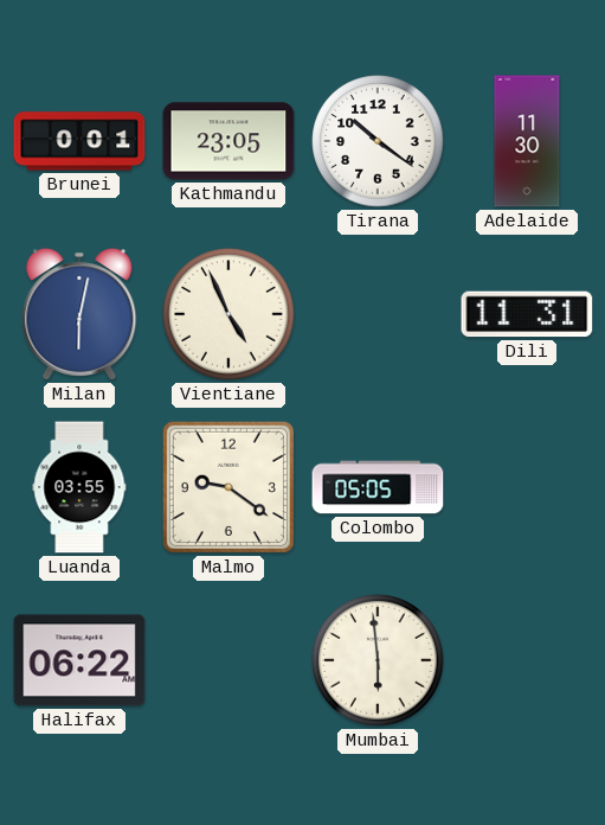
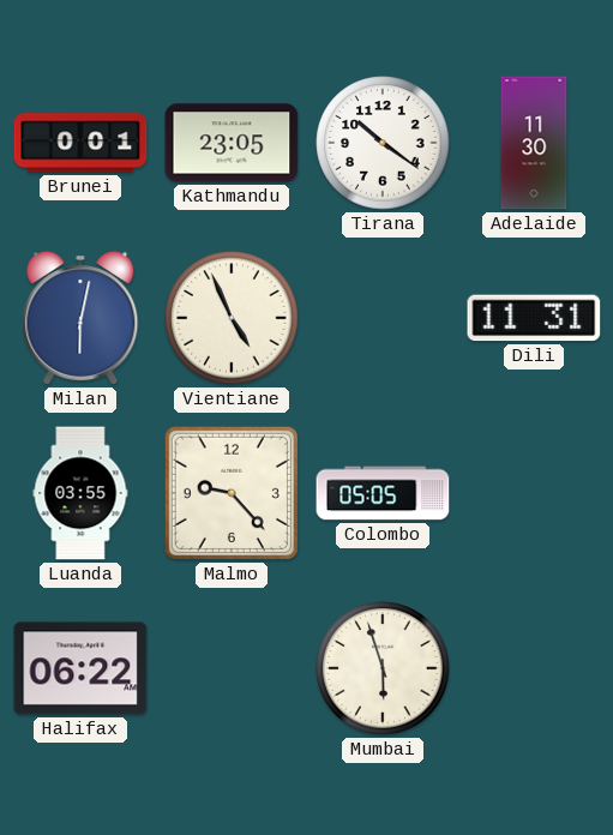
Malmo: 9:21 -> 9:23
Mumbai: 5:59 -> 5:57
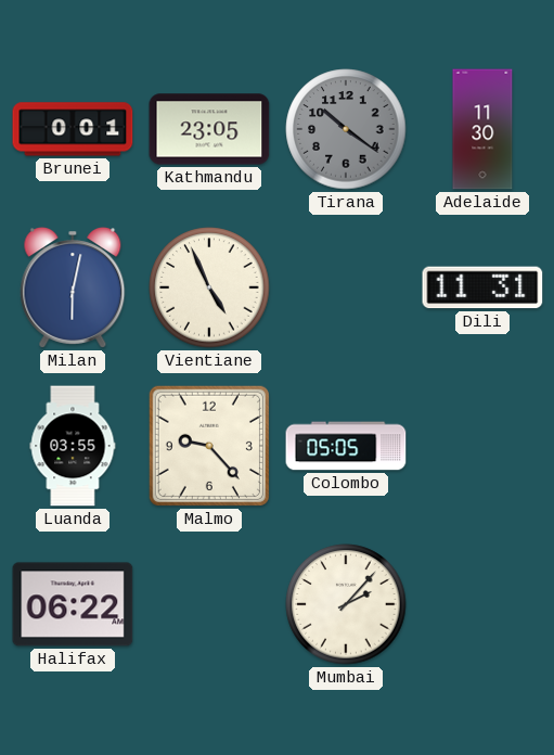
Tirana dial: white -> grey
Mumbai: 5:57 -> 2:07
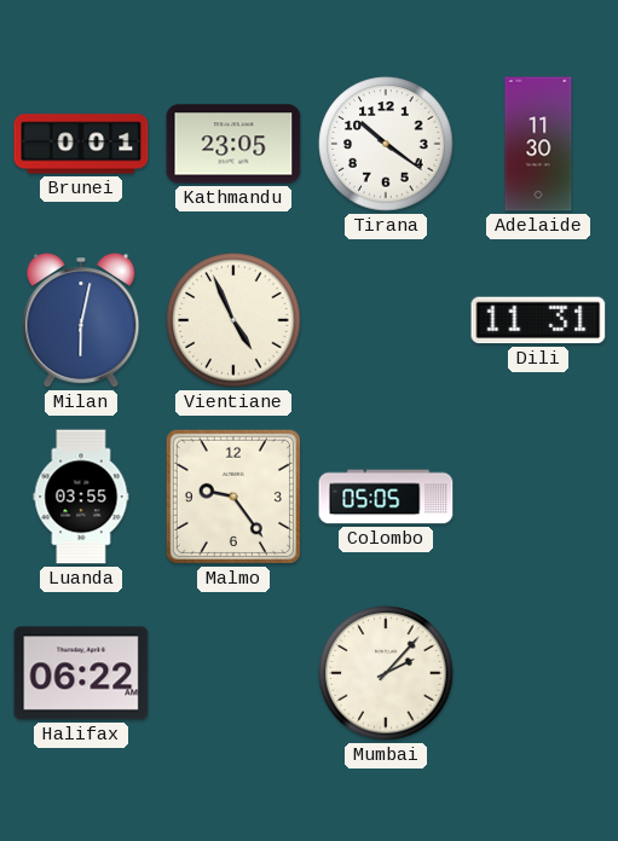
Tirana dial: grey -> white
Malmo: 9:23 -> 9:24
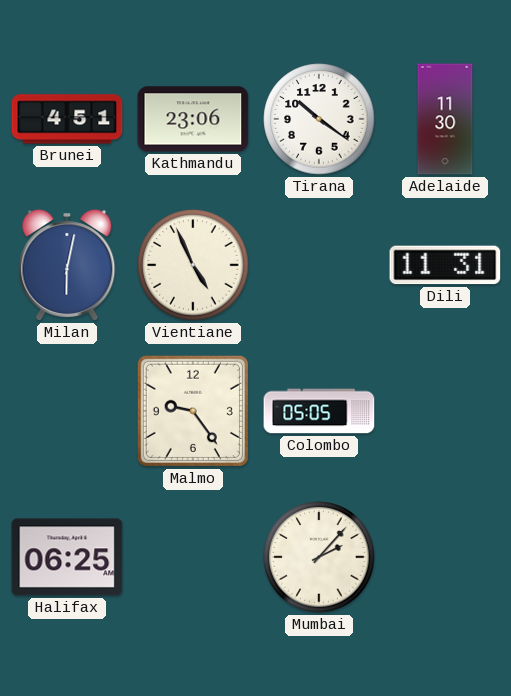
Brunei: 0:01 -> 4:51
Kathmandu: 23:05 -> 23:06
Luanda: 03:55 -> none
Halifax: 06:22 -> 06:25
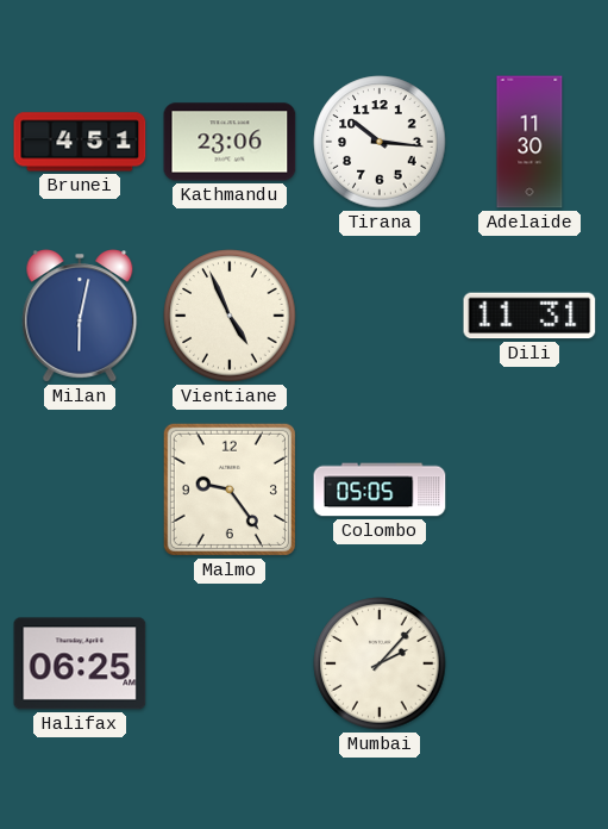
Tirana: 10:21 -> 10:16
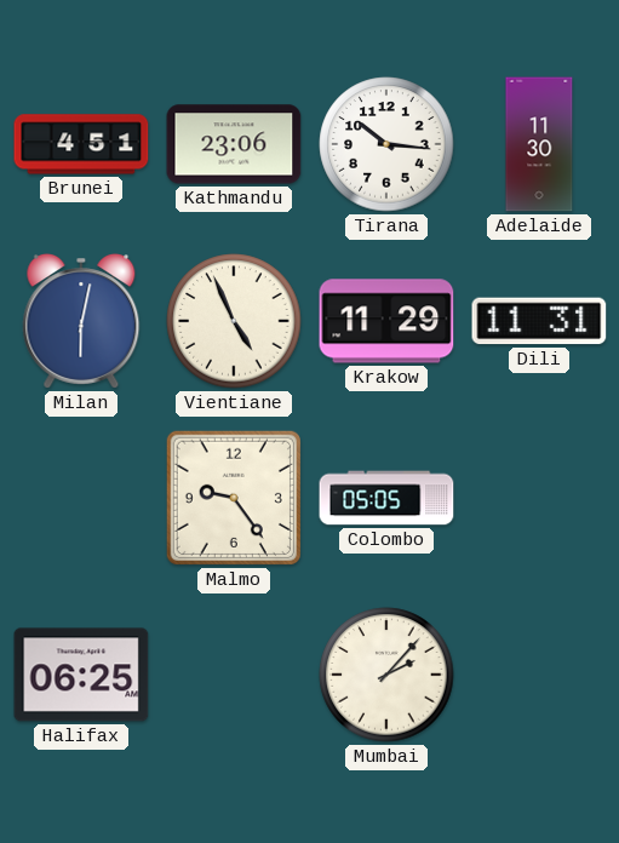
Krakow: none -> 11:29
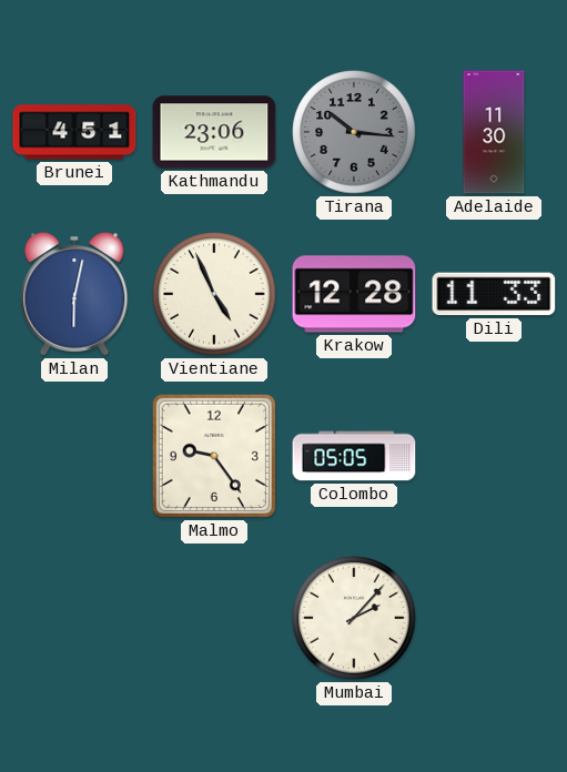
Tirana dial: white -> grey
Krakow: 11:29 -> 12:28
Dili: 11:31 -> 11:33
Halifax: 06:25 -> none
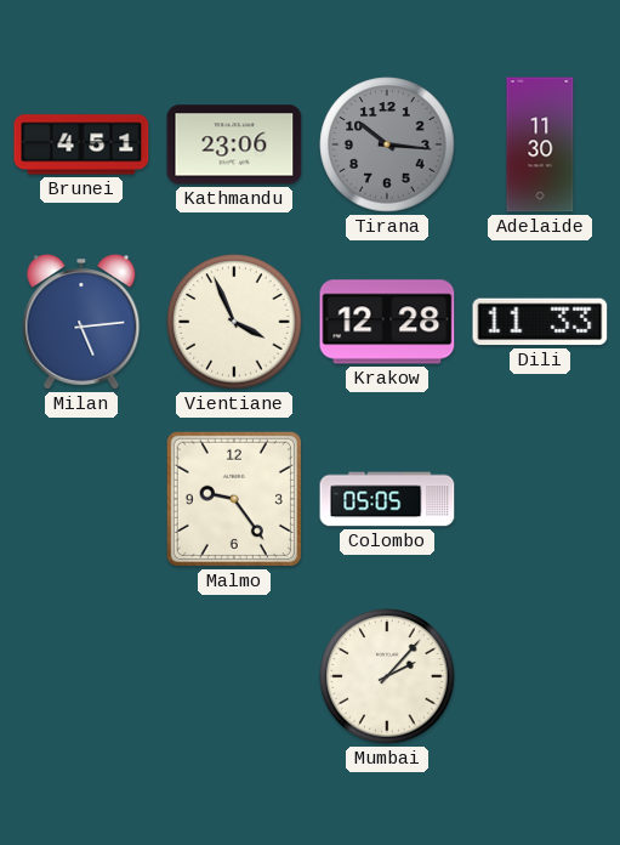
Milan: 6:02 -> 5:14
Vientiane: 4:56 -> 3:56
